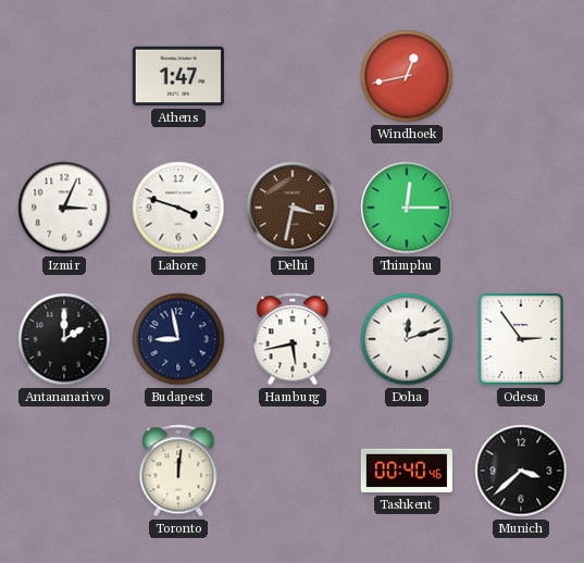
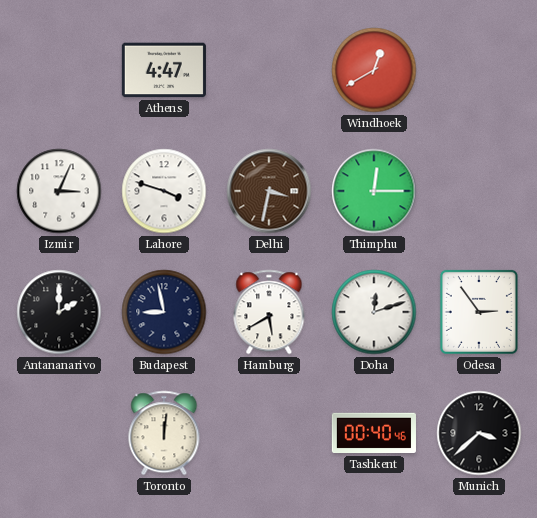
Athens: 1:47 -> 4:47
Windhoek: 12:43 -> 12:40
Hamburg: 5:43 -> 5:40
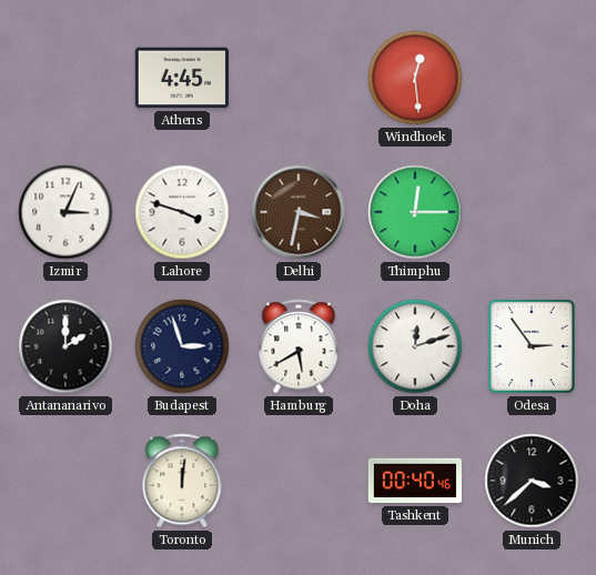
Athens: 4:47 -> 4:45
Windhoek: 12:40 -> 12:29
Budapest: 8:58 -> 2:57
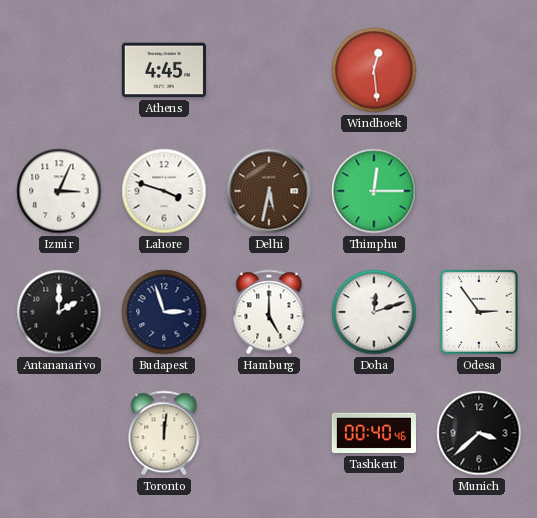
Delhi: 3:32 -> 5:32
Hamburg: 5:40 -> 5:00
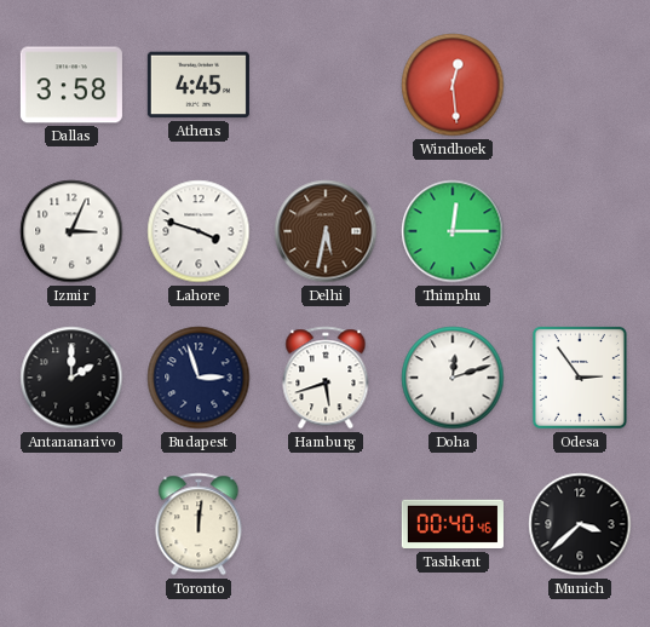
Dallas: none -> 3:58
Hamburg: 5:00 -> 5:42
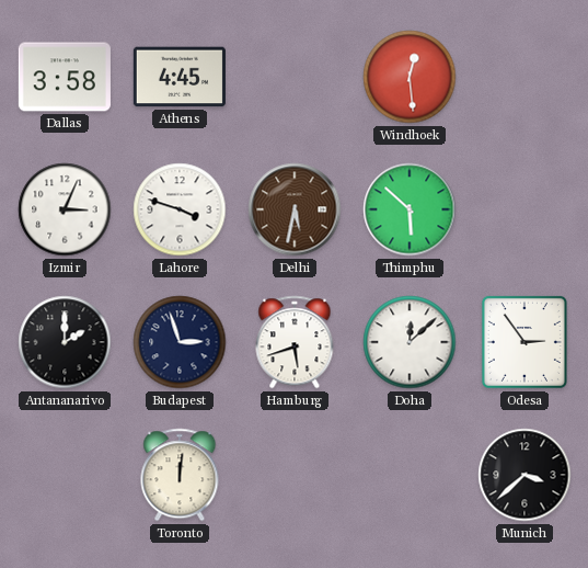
Thimphu: 12:15 -> 5:52
Doha: 12:12 -> 12:08
Tashkent: 00:40 -> none
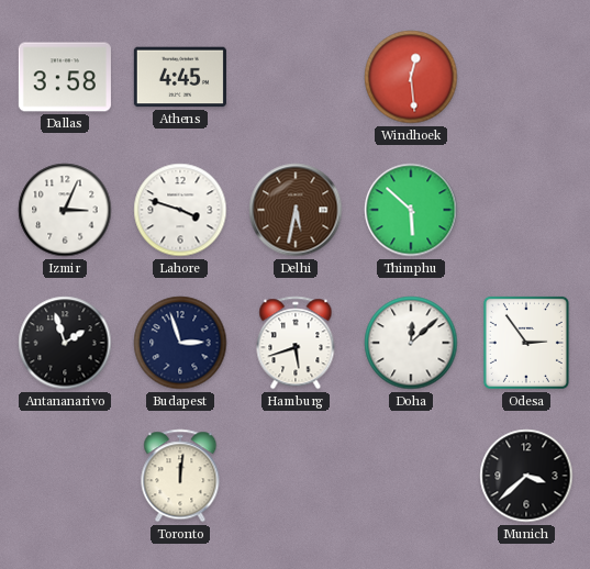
Antananarivo: 2:00 -> 1:57
